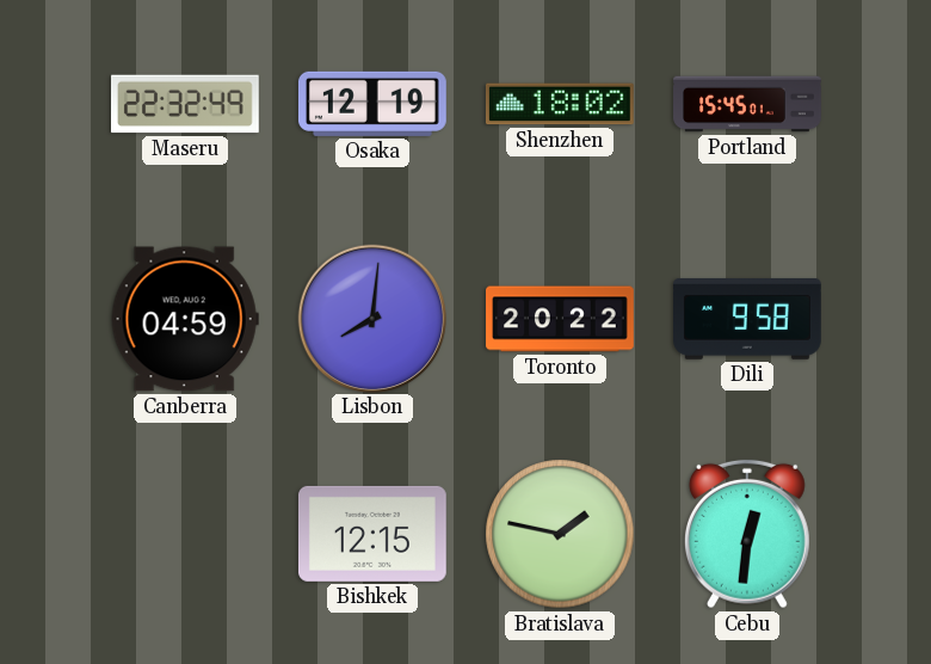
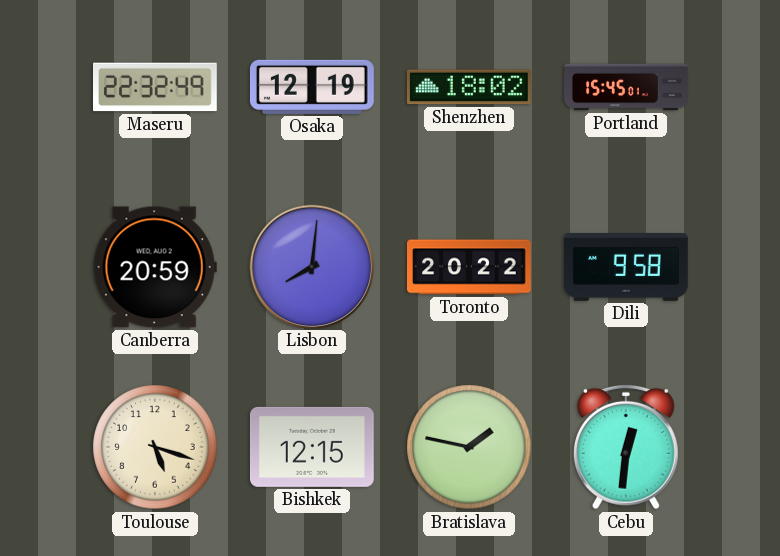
Canberra: 04:59 -> 20:59
Toulouse: none -> 5:18
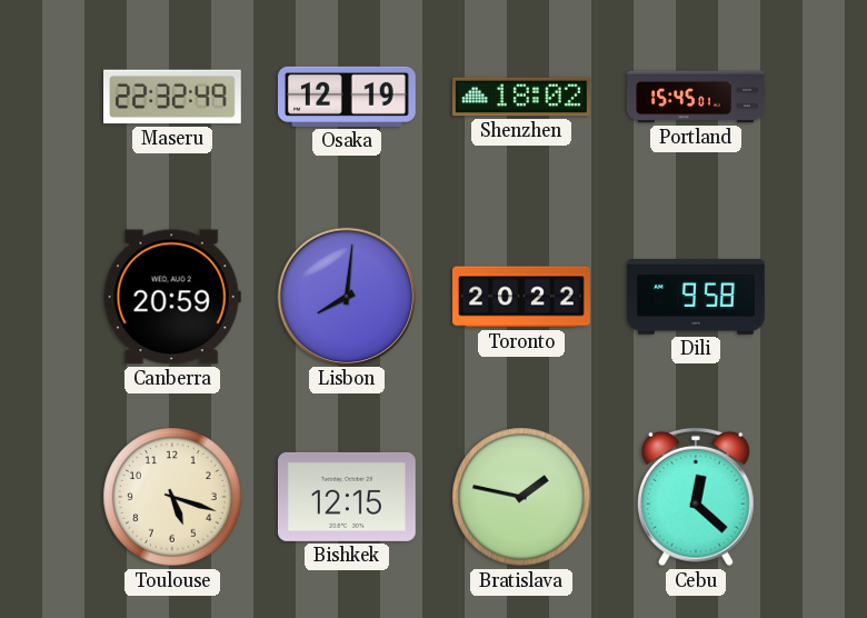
Cebu: 12:31 -> 12:22
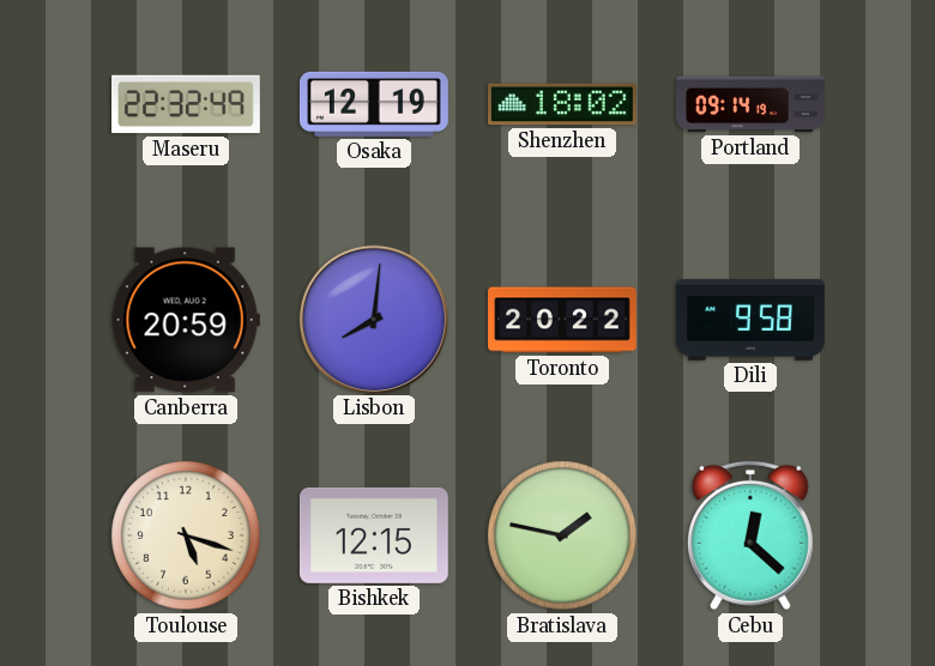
Portland: 15:45 -> 09:14
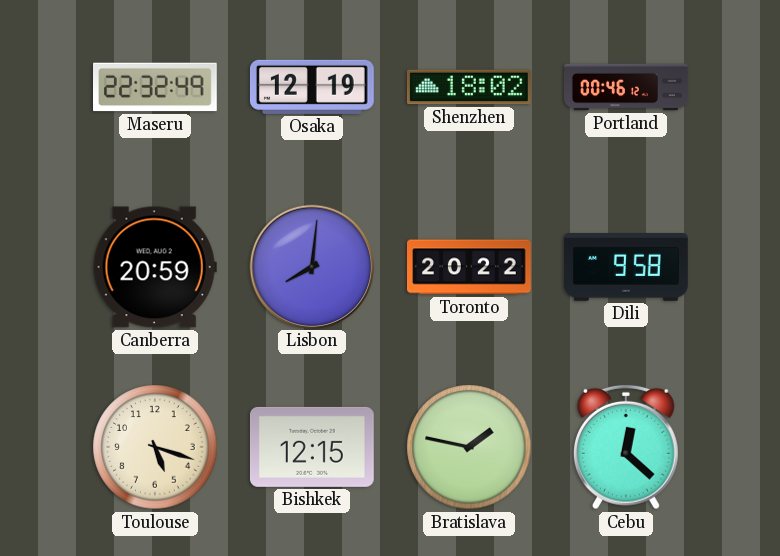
Portland: 09:14 -> 00:46
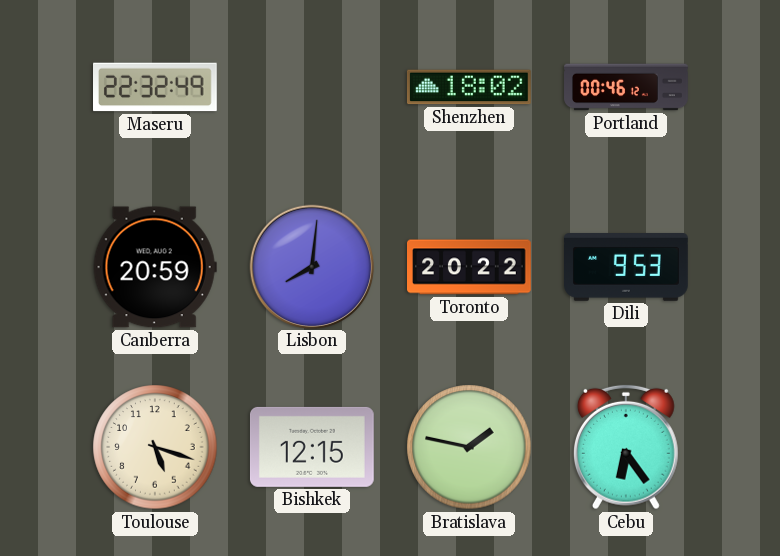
Osaka: 12:19 -> none
Dili: 9:58 -> 9:53
Cebu: 12:22 -> 6:24
